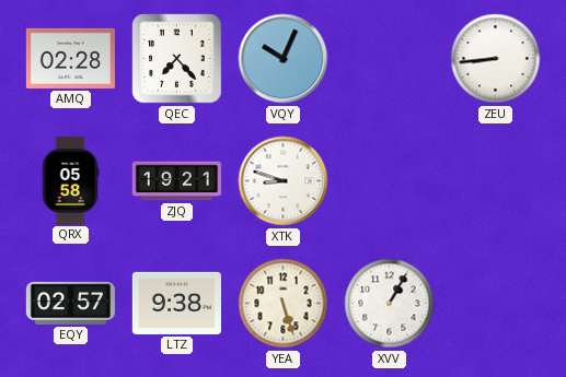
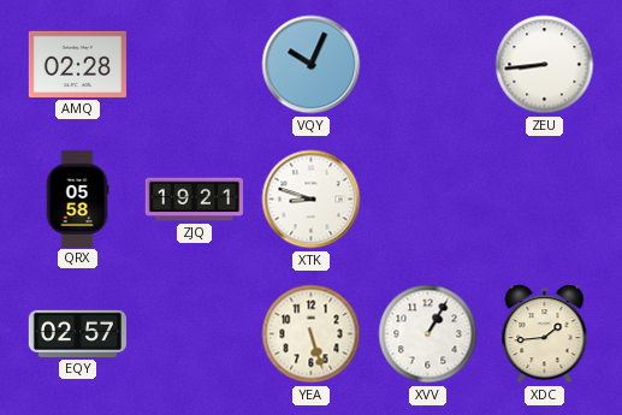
QEC: 7:23 -> none
LTZ: 9:38 -> none
XDC: none -> 1:44
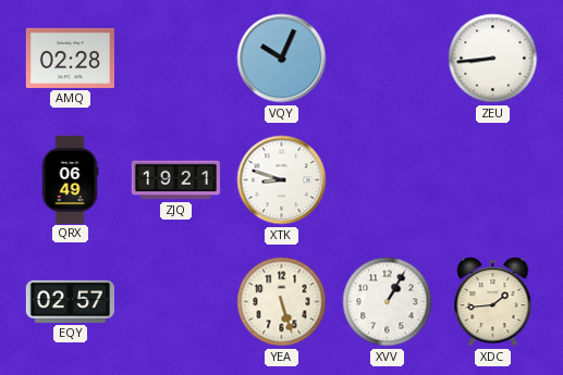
QRX: 05:58 -> 06:49
